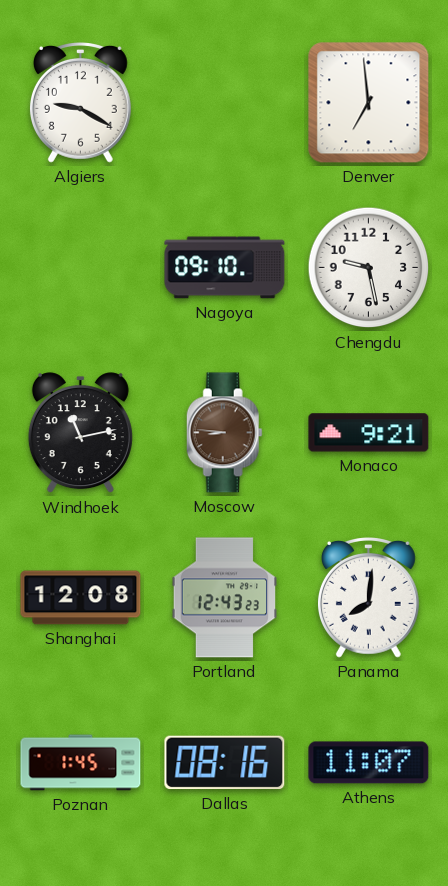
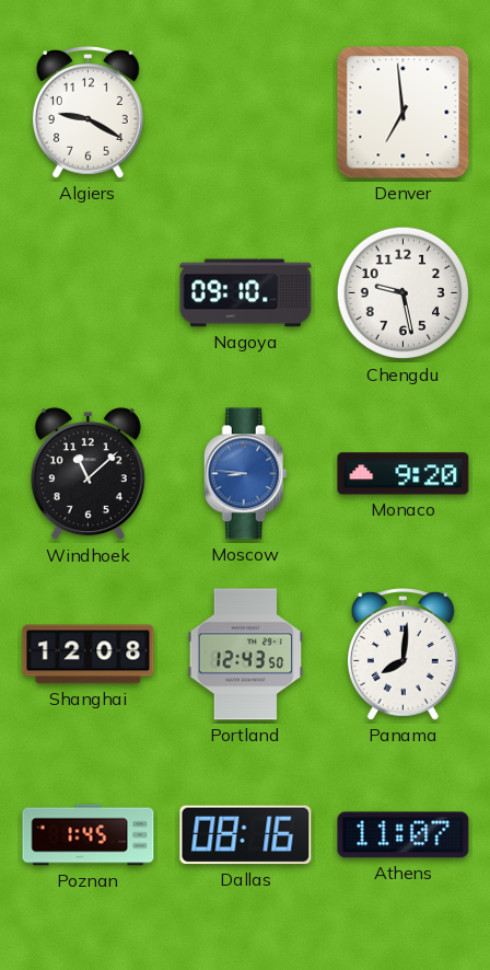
Windhoek: 11:13 -> 11:08
Moscow dial: brown -> blue
Monaco: 9:21 -> 9:20
Portland: 12:43:23 -> 12:43:50
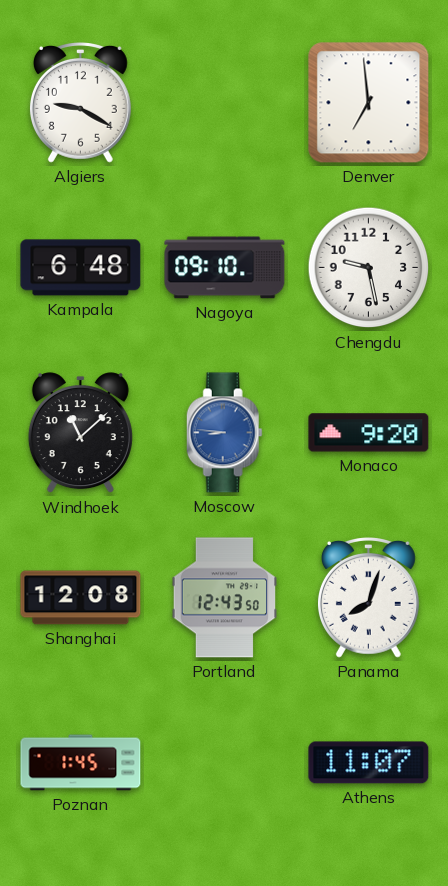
Kampala: none -> 6:48
Panama: 8:01 -> 8:03
Dallas: 08:16 -> none
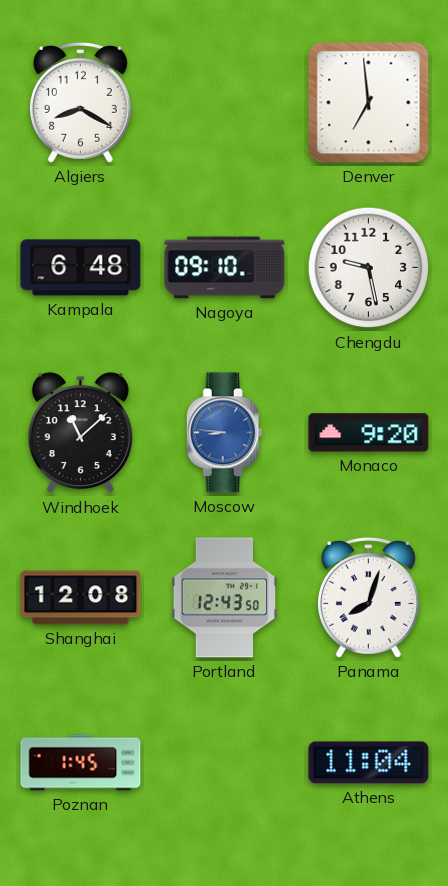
Algiers: 9:20 -> 8:20
Athens: 11:07 -> 11:04
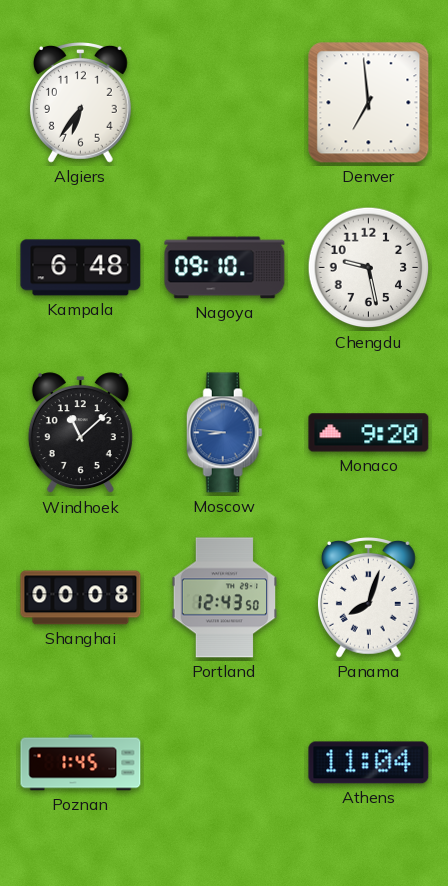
Algiers: 8:20 -> 6:36
Shanghai: 12:08 -> 00:08
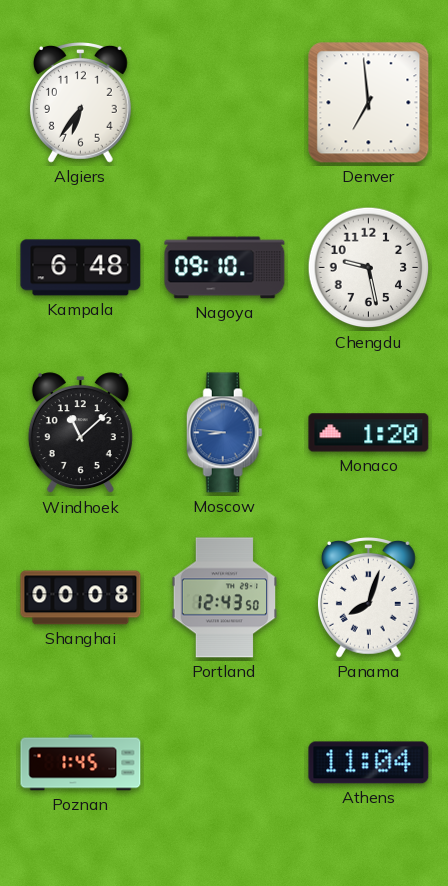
Monaco: 9:20 -> 1:20
